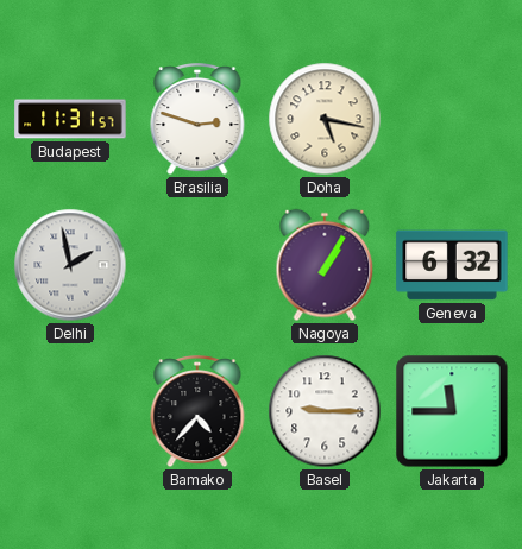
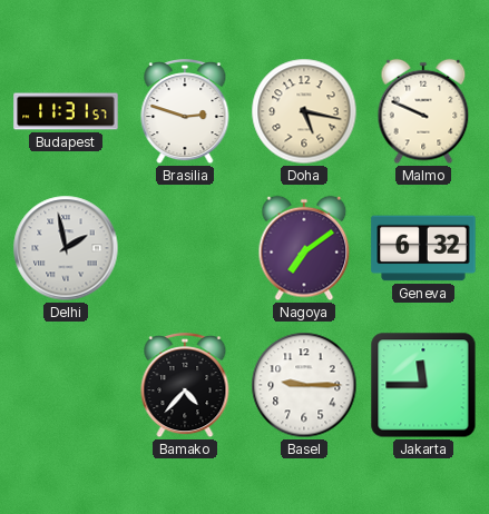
Malmo: none -> 9:49
Nagoya: 1:05 -> 7:09
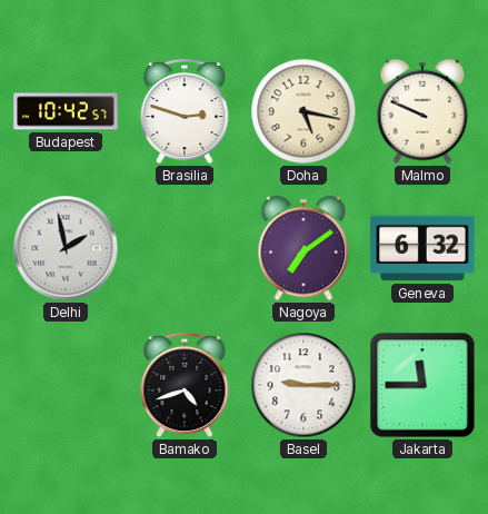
Budapest: 11:31 -> 10:42
Bamako: 4:37 -> 4:42
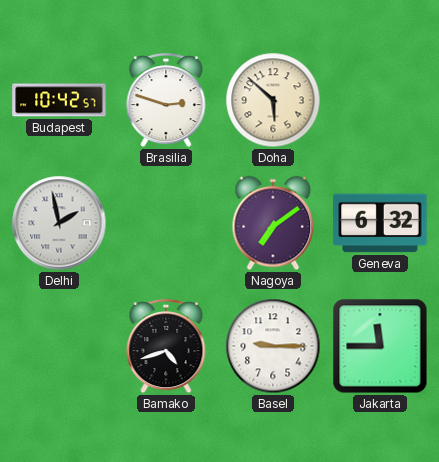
Doha: 5:17 -> 5:52
Malmo: 9:49 -> none
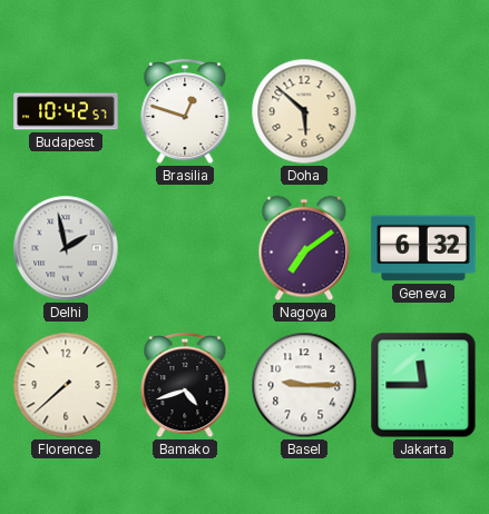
Brasilia: 2:48 -> 12:48
Florence: none -> 7:38
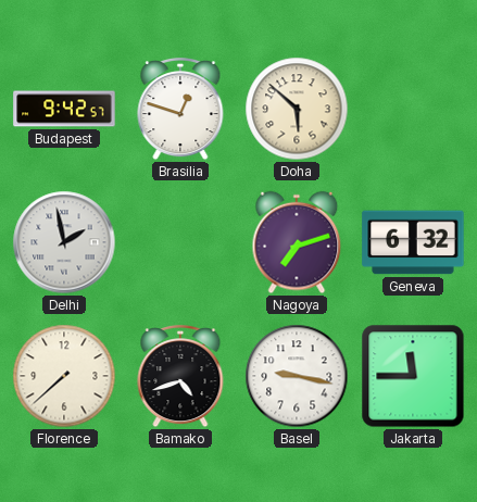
Budapest: 10:42 -> 9:42
Nagoya: 7:09 -> 7:12
Basel: 9:15 -> 9:17
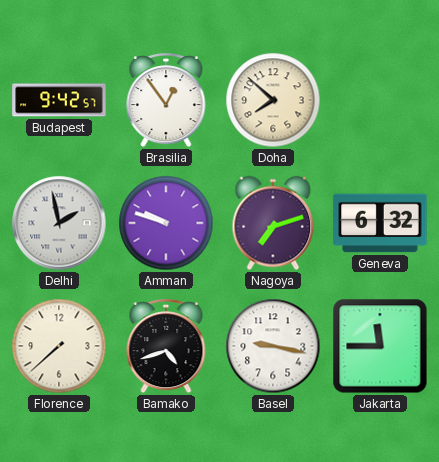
Brasilia: 12:48 -> 12:54
Doha: 5:52 -> 7:52
Amman: none -> 9:48
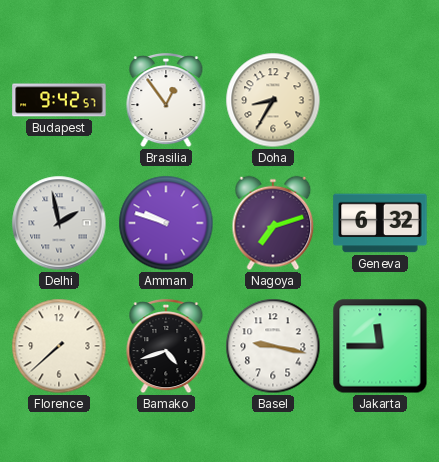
Doha: 7:52 -> 8:35
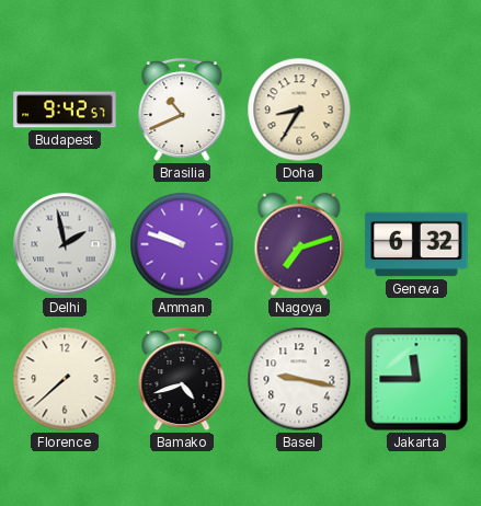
Brasilia: 12:54 -> 10:41
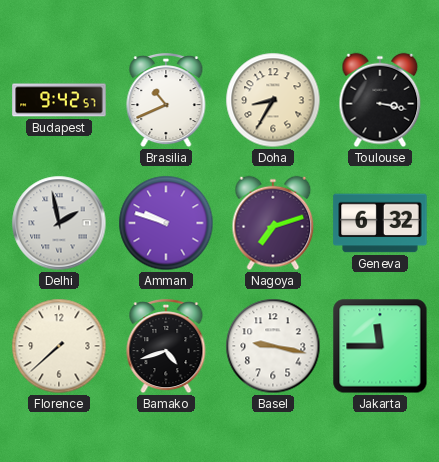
Toulouse: none -> 3:17
